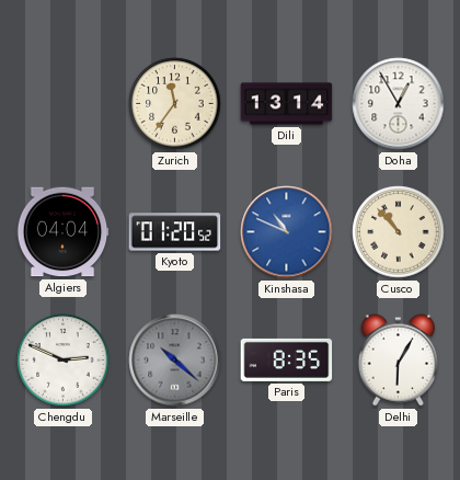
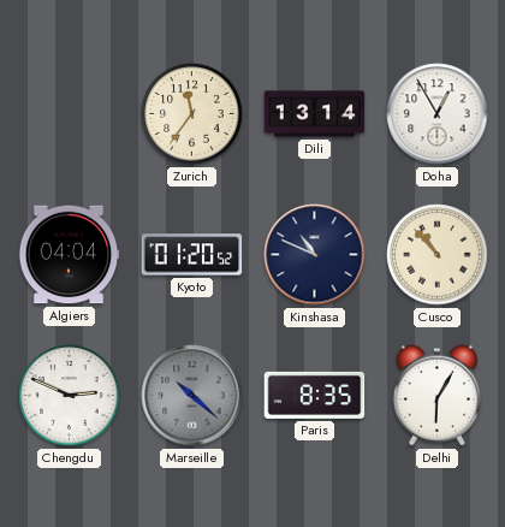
Kinshasa dial: blue -> navy
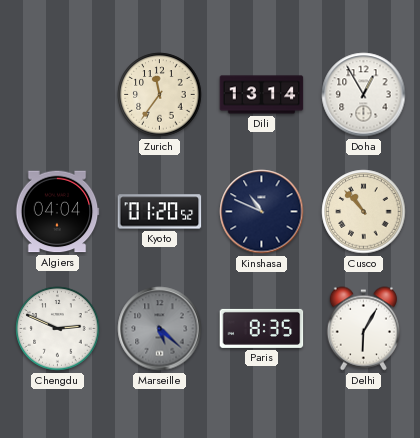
Marseille: 10:22 -> 5:22
